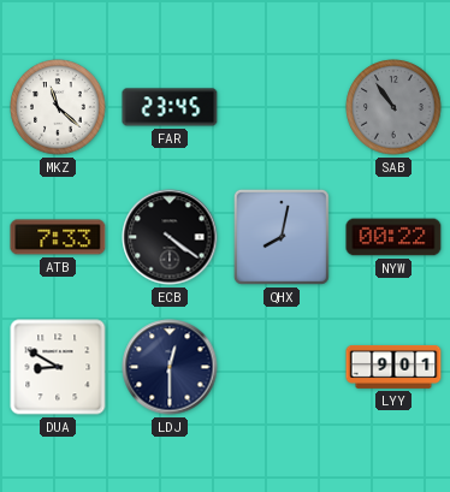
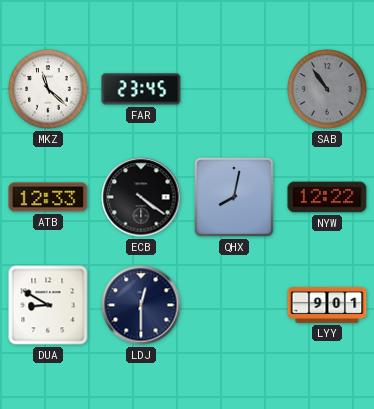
ATB: 7:33 -> 12:33
NYW: 00:22 -> 12:22
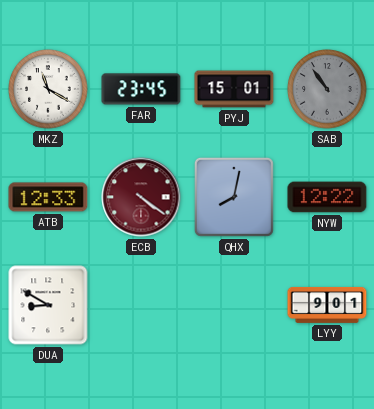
MKZ: 11:22 -> 11:20
PYJ: none -> 15:01
ECB dial: black -> burgundy
LDJ: 12:30 -> none
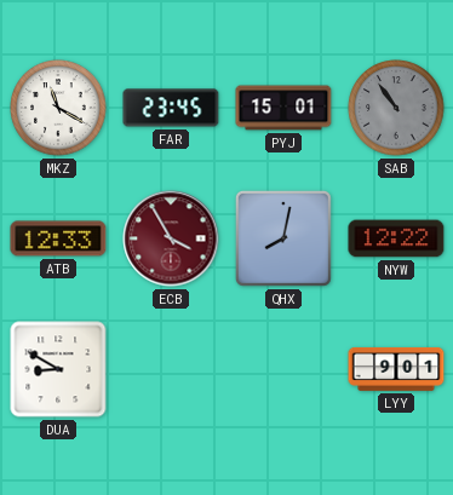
ECB: 4:21 -> 3:55
